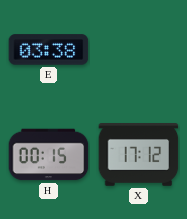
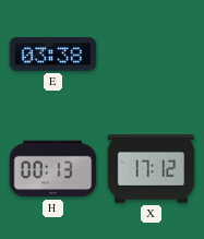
H: 00:15 -> 00:13
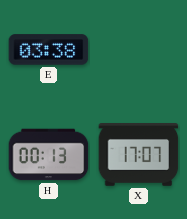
X: 17:12 -> 17:07
